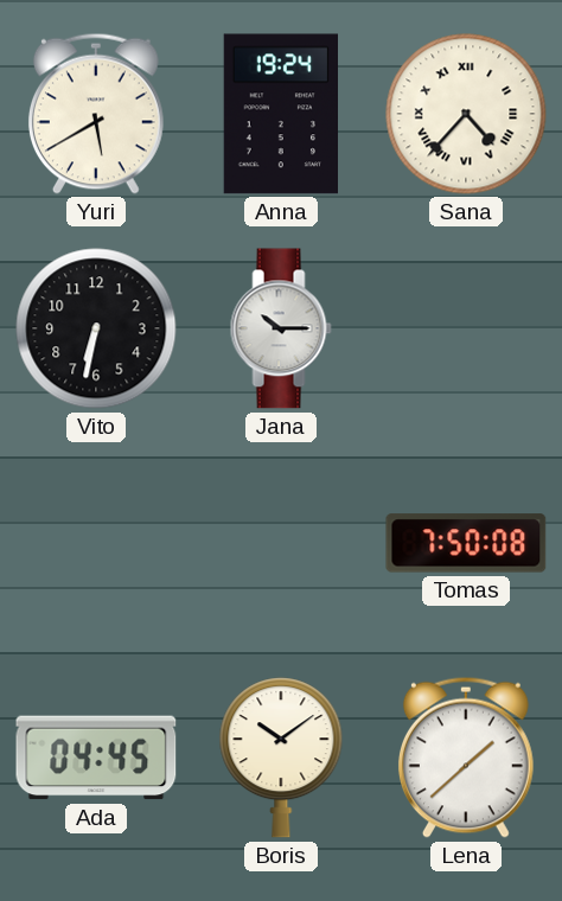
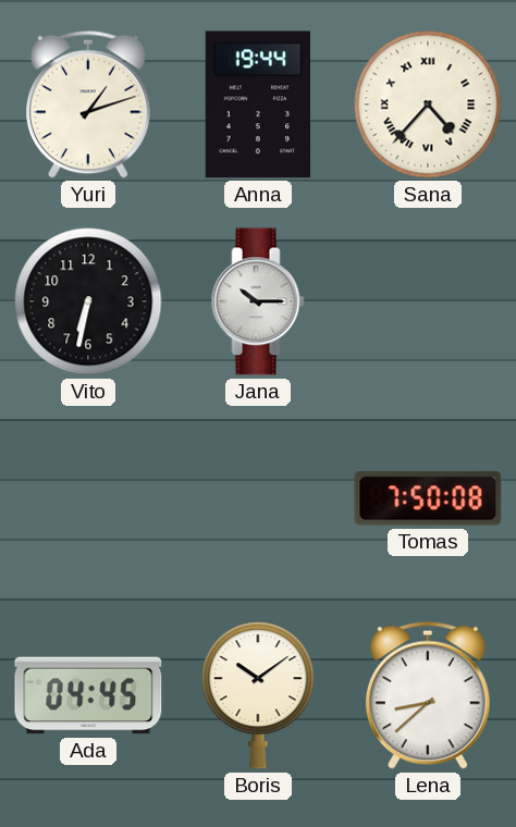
Yuri: 5:40 -> 1:12
Anna: 19:24 -> 19:44
Lena: 1:38 -> 8:38
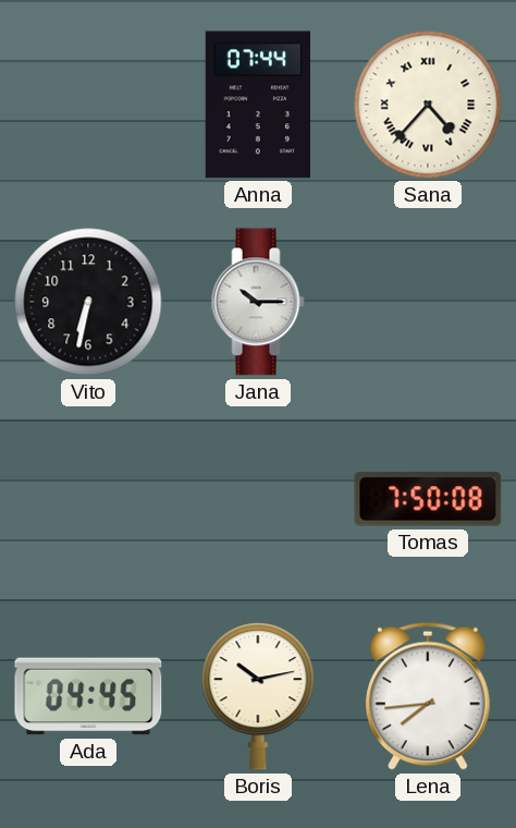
Yuri: 1:12 -> none
Anna: 19:44 -> 07:44
Boris: 10:09 -> 10:13
Lena: 8:38 -> 7:44
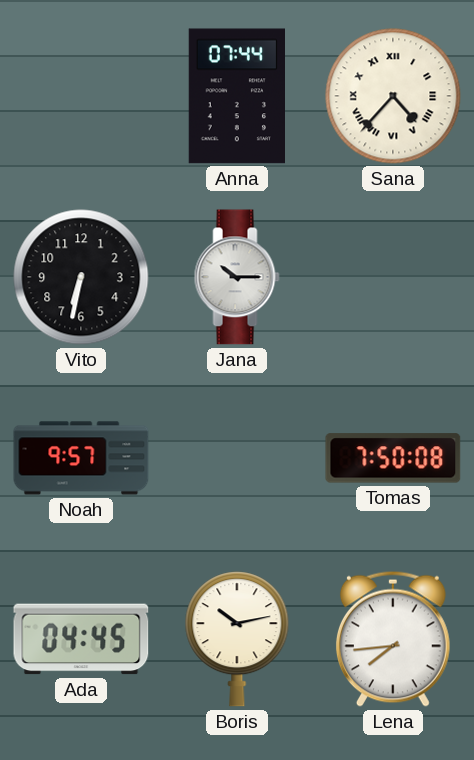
Noah: none -> 9:57
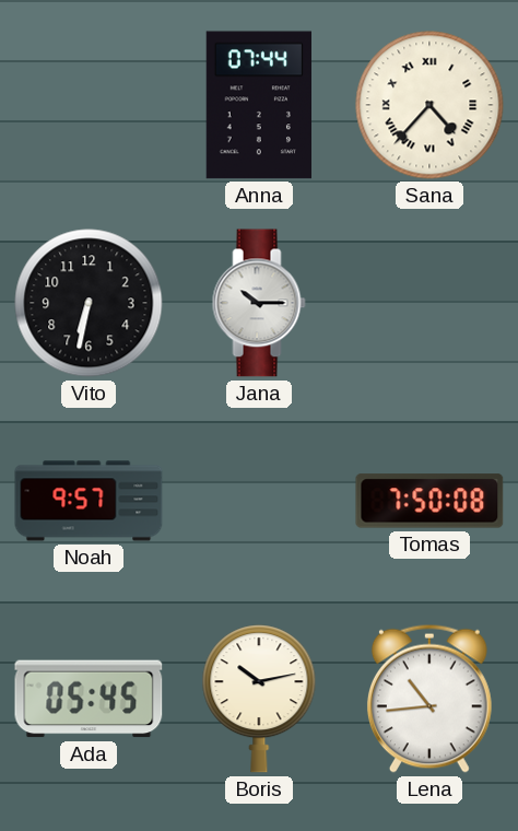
Ada: 04:45 -> 05:45
Lena: 7:44 -> 10:44
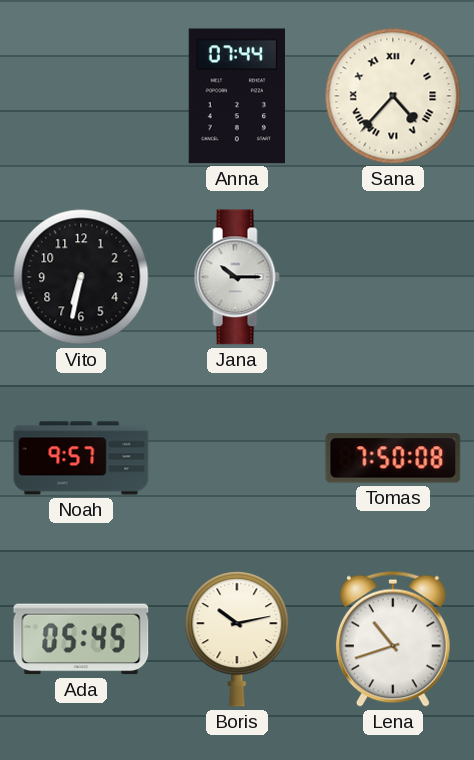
Lena: 10:44 -> 10:42
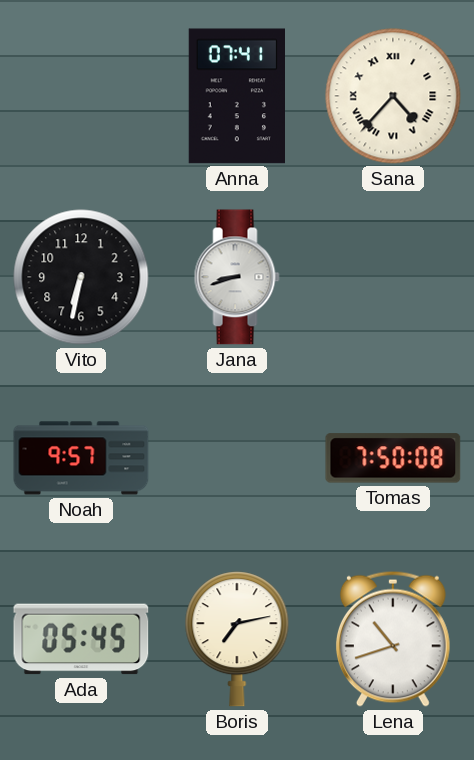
Anna: 07:44 -> 07:41
Jana: 10:15 -> 8:42
Boris: 10:13 -> 7:13
